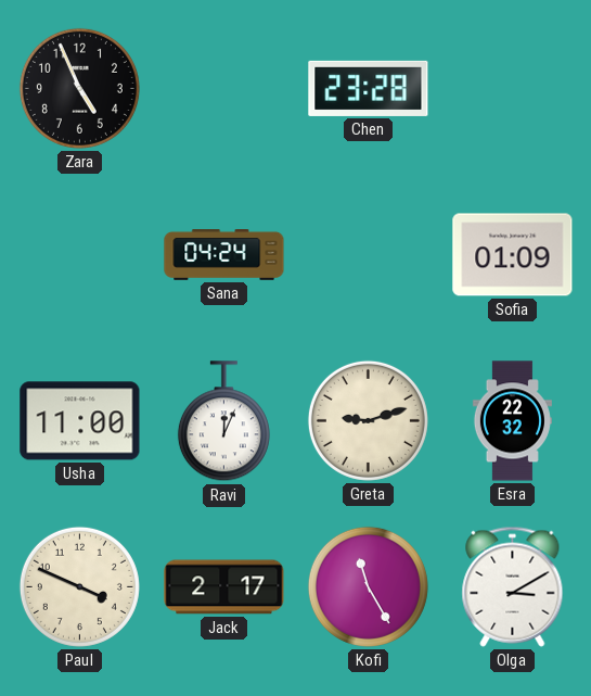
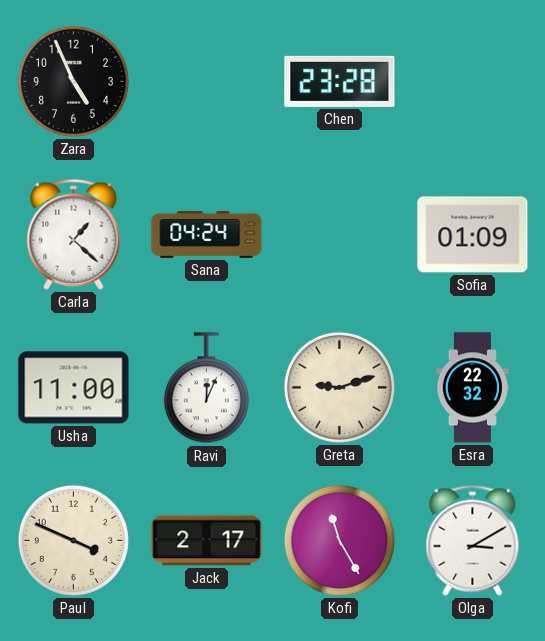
Carla: none -> 1:22
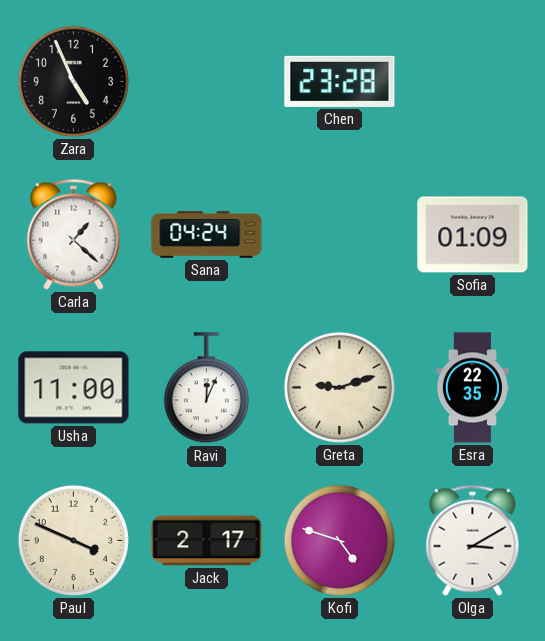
Esra: 22:32 -> 22:35
Kofi: 11:25 -> 4:48
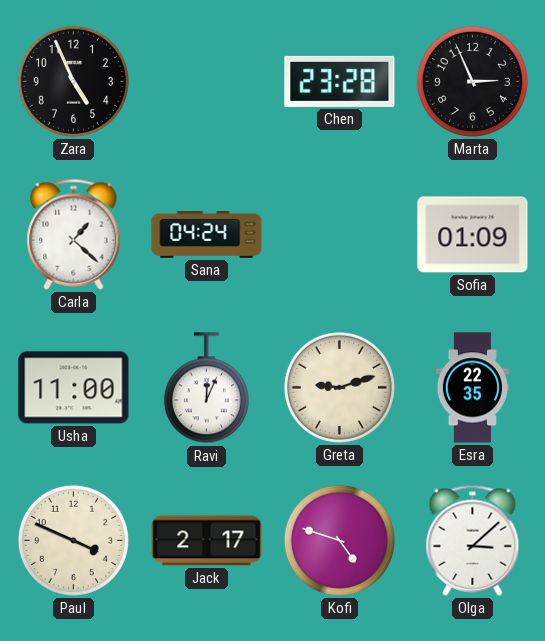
Marta: none -> 2:56
Olga: 3:10 -> 3:08
